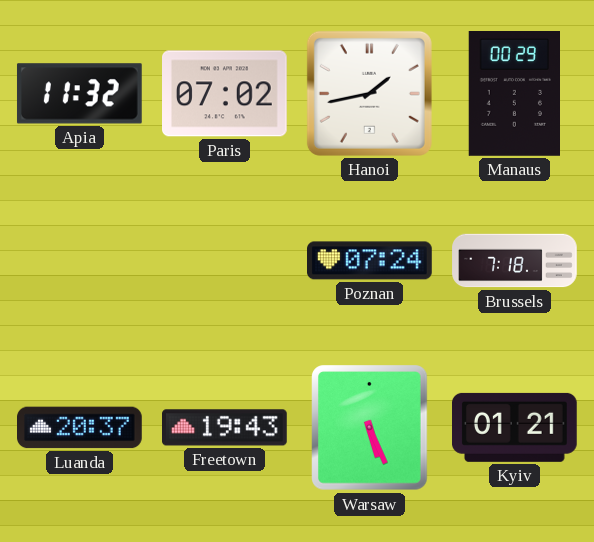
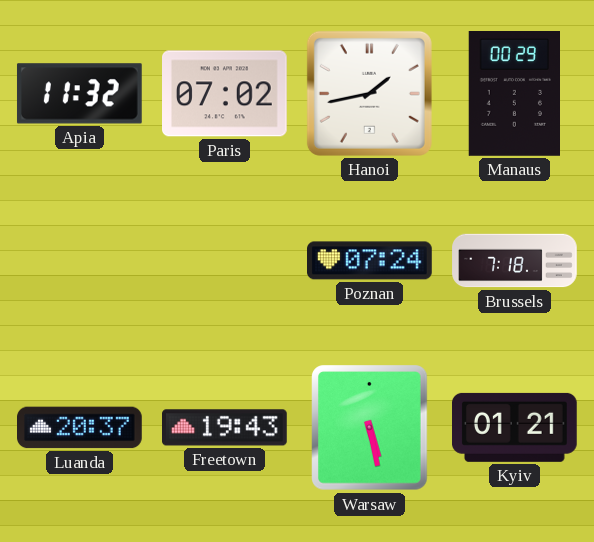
Warsaw: 5:26 -> 5:28
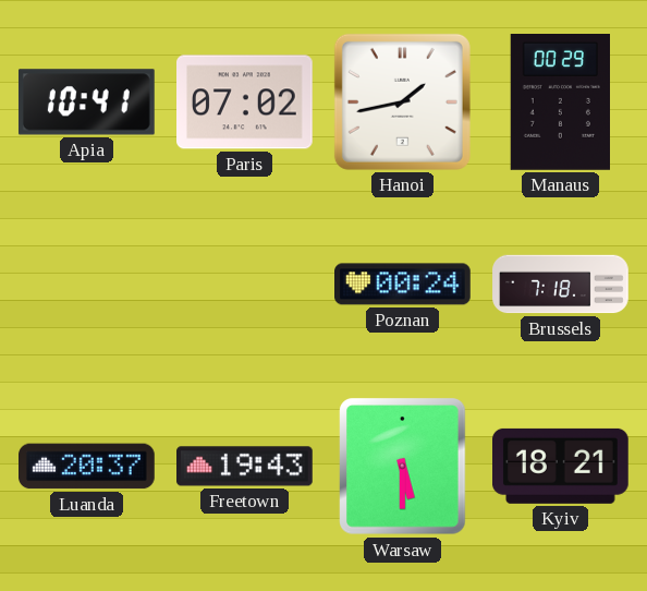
Apia: 11:32 -> 10:41
Poznan: 07:24 -> 00:24
Warsaw: 5:28 -> 5:30
Kyiv: 01:21 -> 18:21
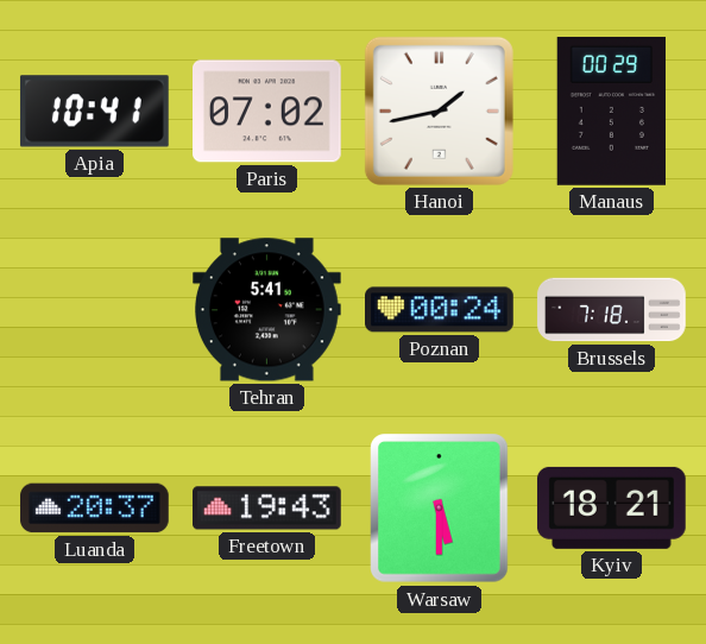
Tehran: none -> 5:41
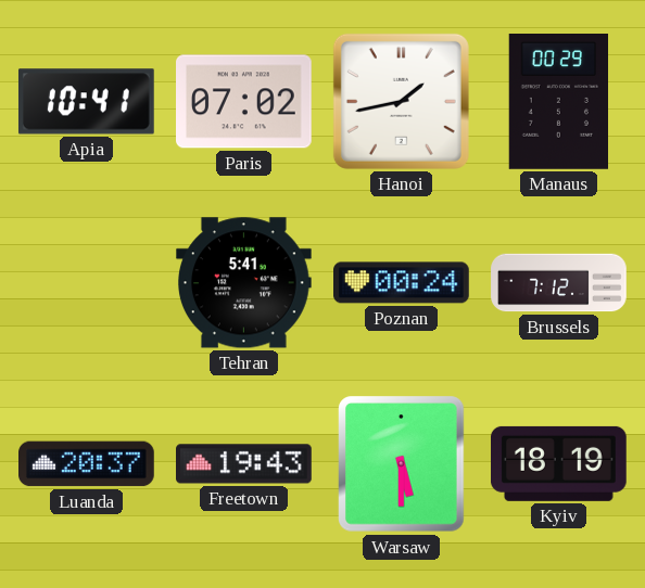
Brussels: 7:18 -> 7:12
Kyiv: 18:21 -> 18:19
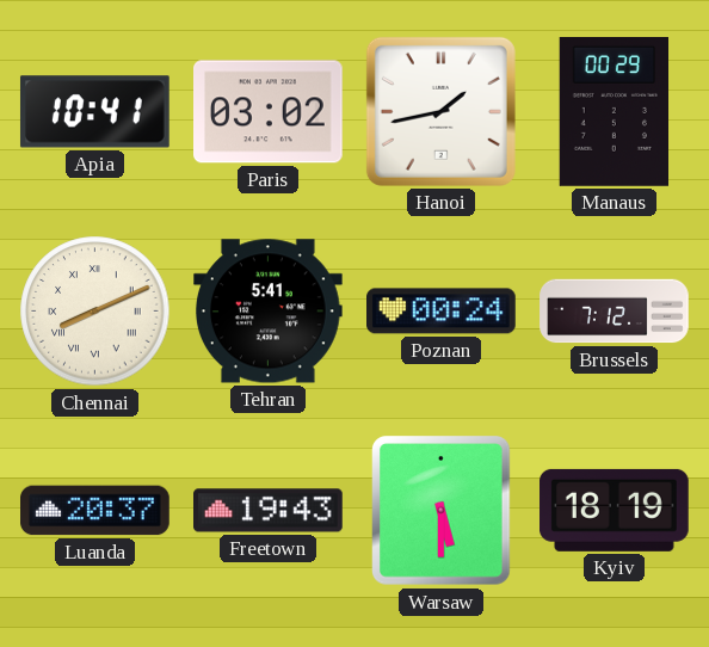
Paris: 07:02 -> 03:02
Chennai: none -> 8:11
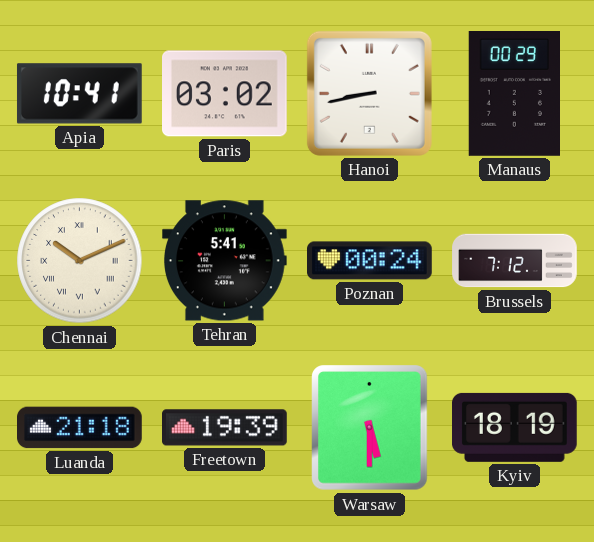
Hanoi: 1:43 -> 8:43
Chennai: 8:11 -> 10:11
Luanda: 20:37 -> 21:18
Freetown: 19:43 -> 19:39
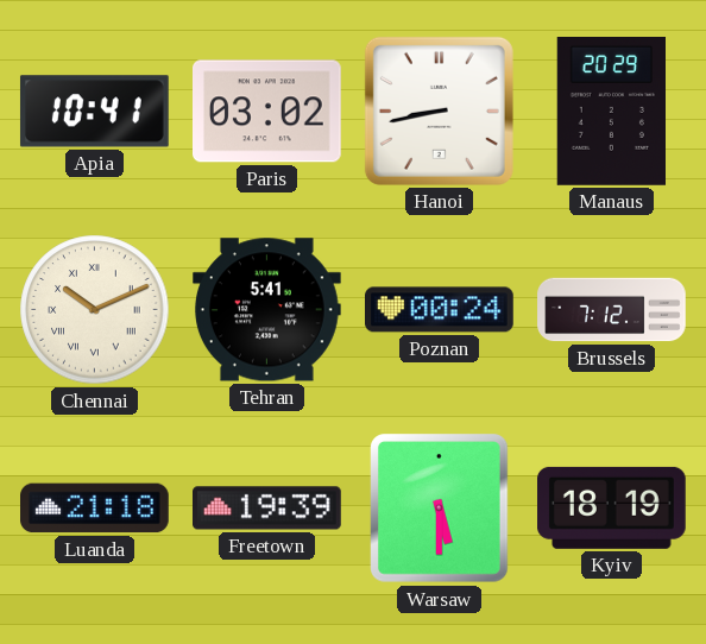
Manaus: 00:29 -> 20:29
